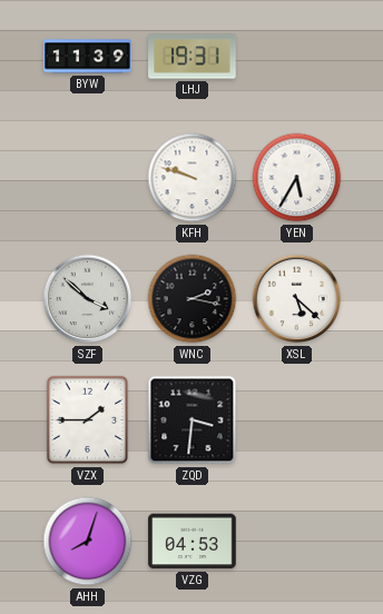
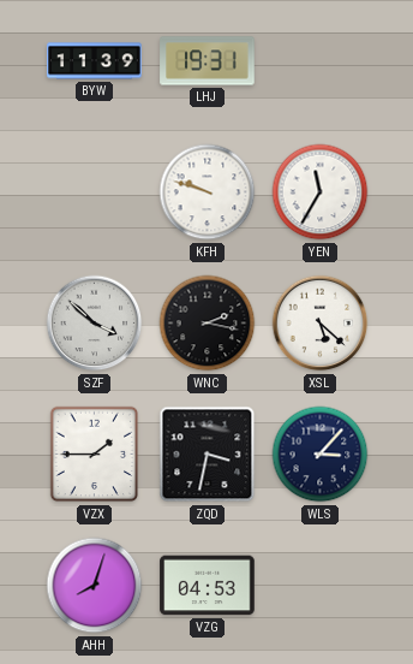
YEN: 5:35 -> 11:35
ZQD: 3:31 -> 3:32
WLS: none -> 3:07
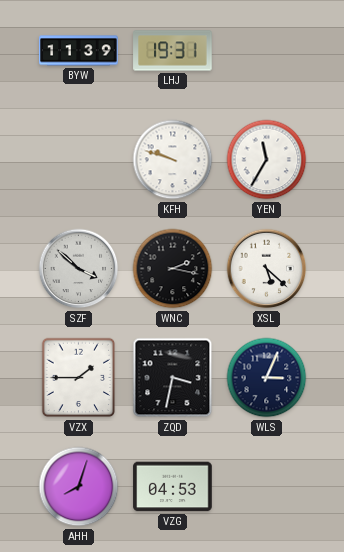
WLS: 3:07 -> 3:04
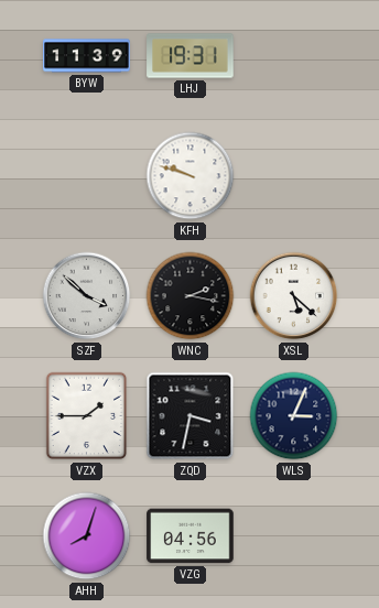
YEN: 11:35 -> none
VZG: 04:53 -> 04:56
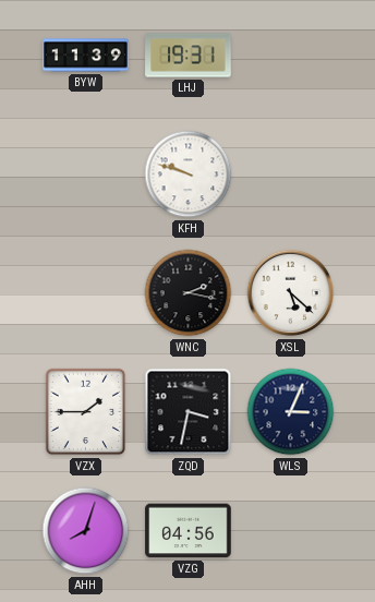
SZF: 3:52 -> none
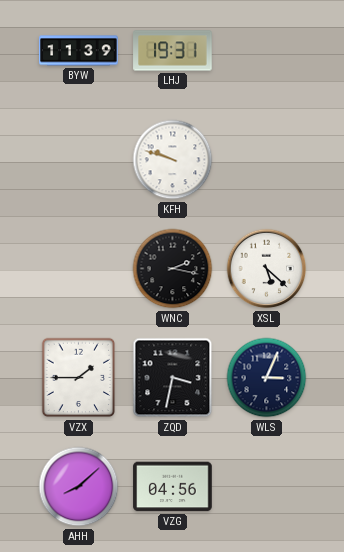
AHH: 8:03 -> 8:08
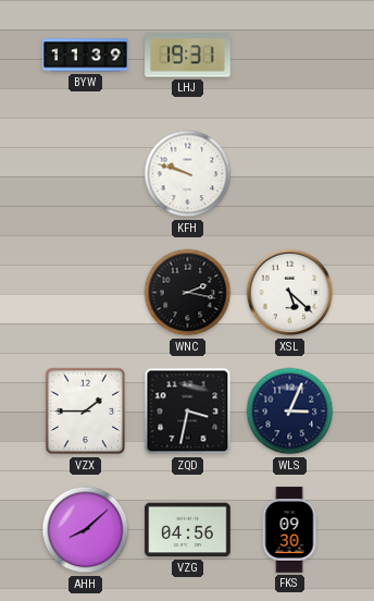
FKS: none -> 09:30
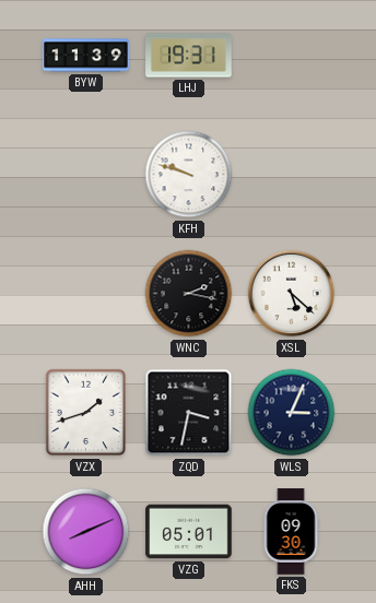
VZX: 1:45 -> 1:42
AHH: 8:08 -> 8:11
VZG: 04:56 -> 05:01
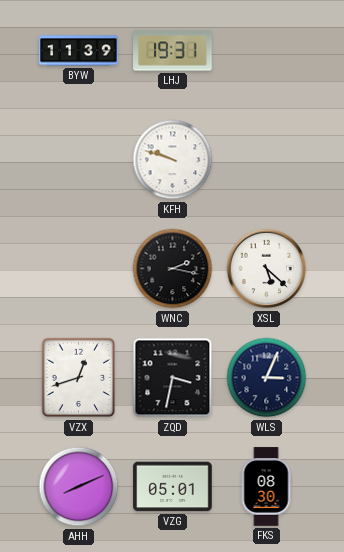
VZX: 1:42 -> 12:42
FKS: 09:30 -> 08:30
